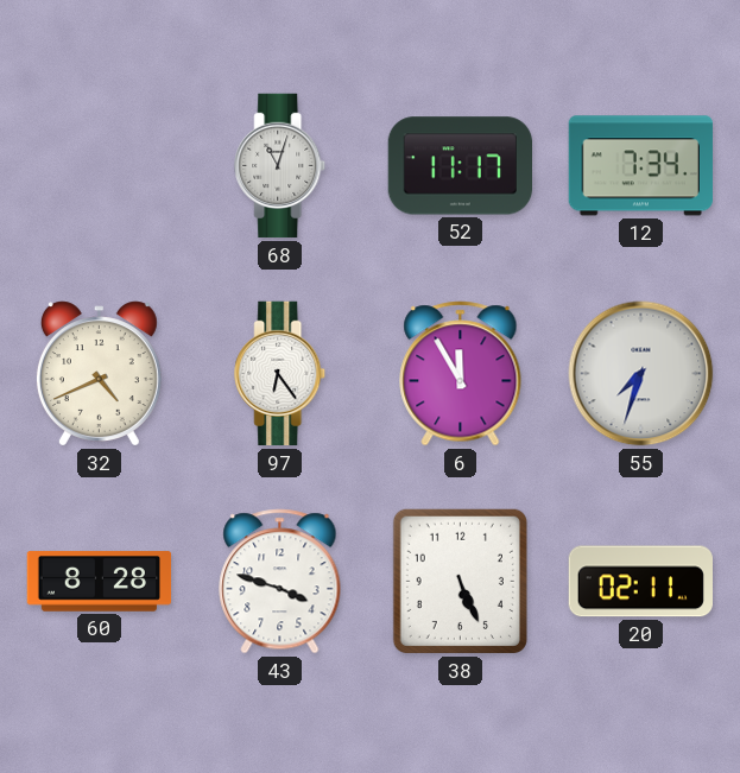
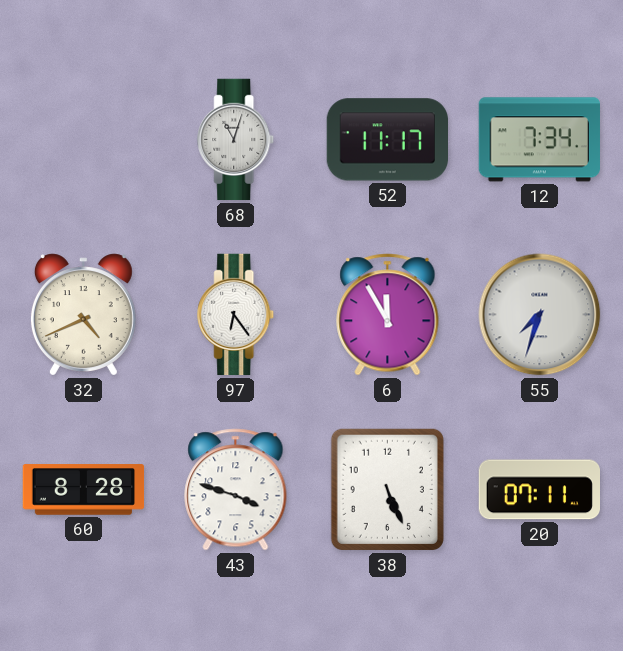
20: 02:11 -> 07:11
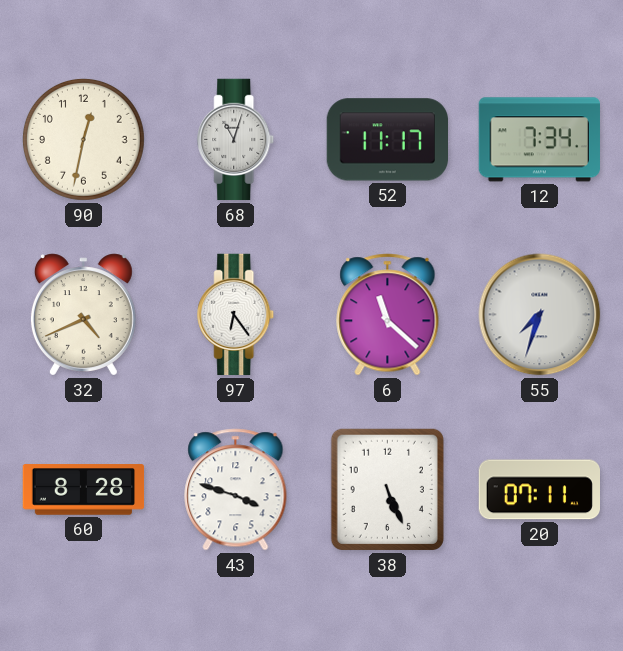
90: none -> 12:32
6: 11:55 -> 11:22
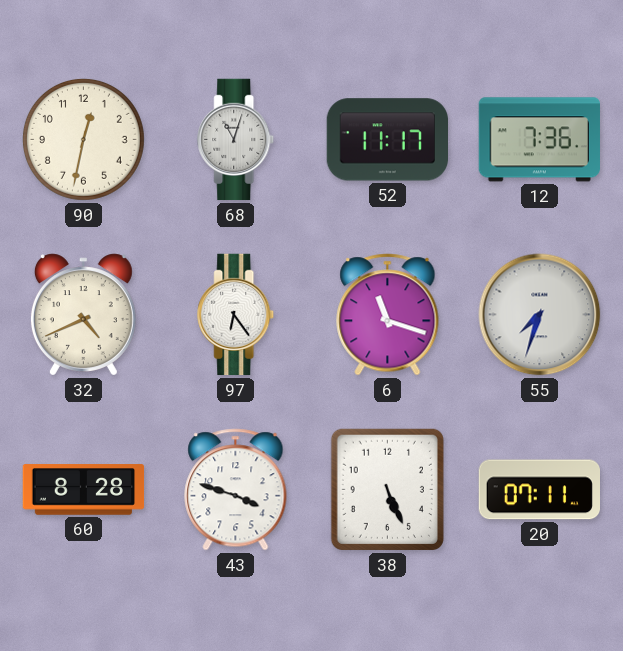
12: 7:34 -> 7:36
6: 11:22 -> 11:18
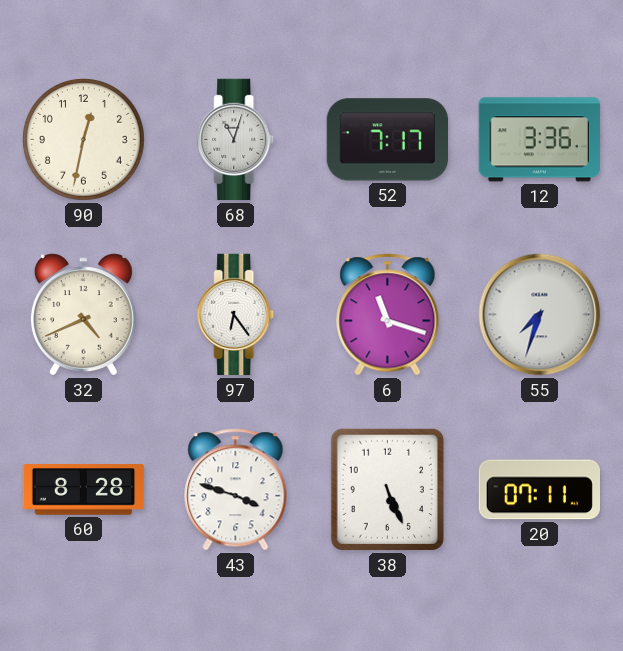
52: 11:17 -> 7:17
12: 7:36 -> 3:36
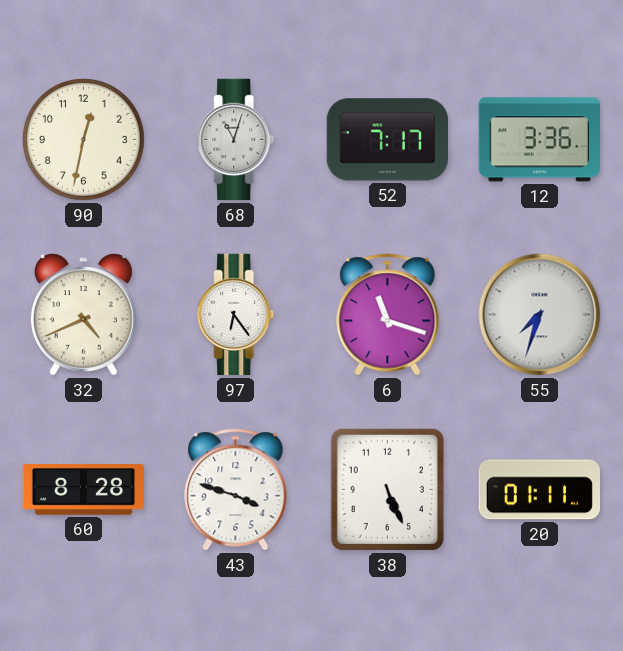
20: 07:11 -> 01:11
